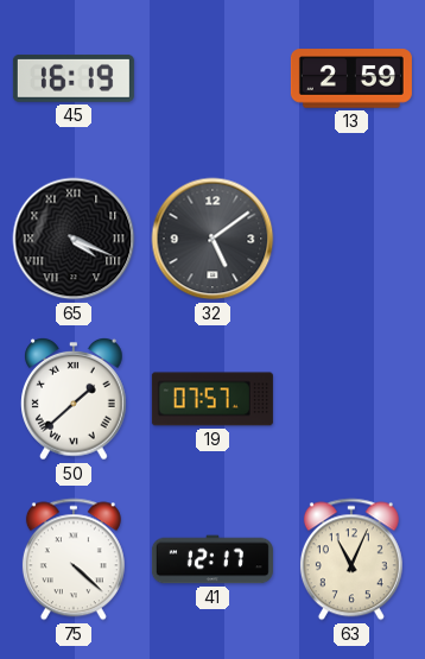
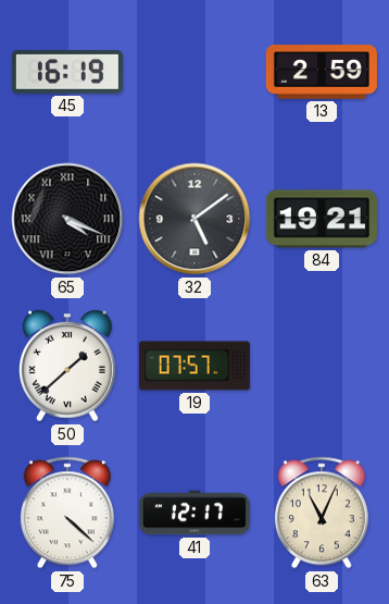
84: none -> 19:21
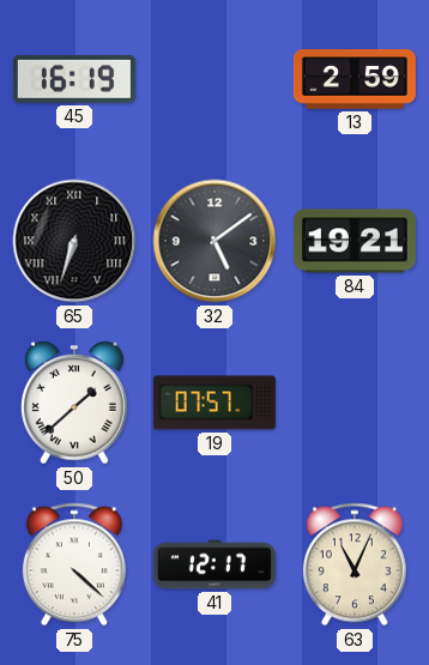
65: 4:19 -> 6:33
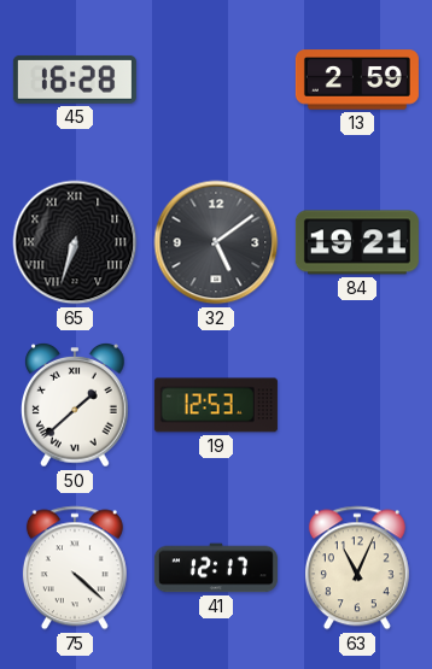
45: 16:19 -> 16:28
19: 07:57 -> 12:53
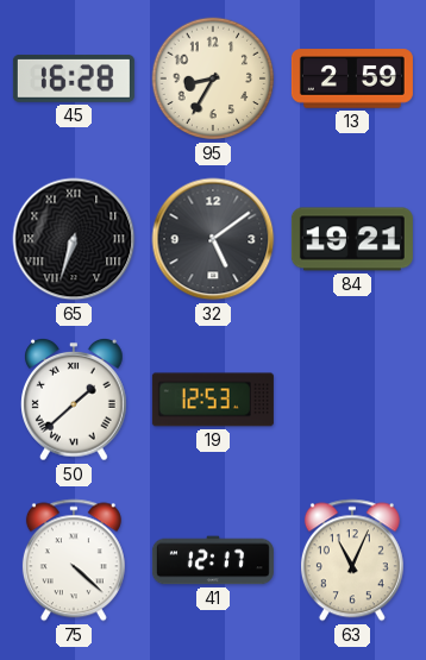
95: none -> 8:35
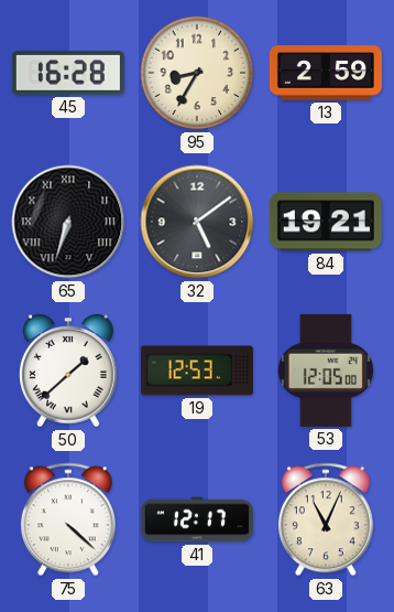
53: none -> 12:05
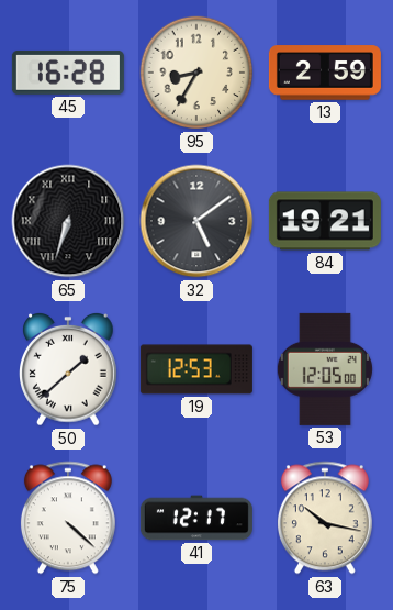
63: 11:04 -> 10:17
